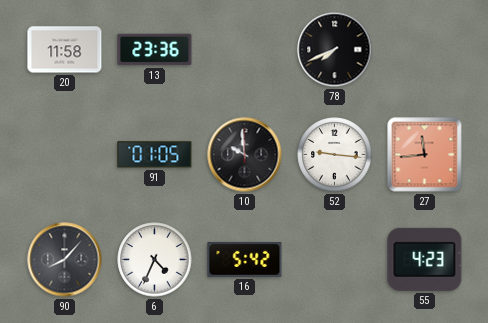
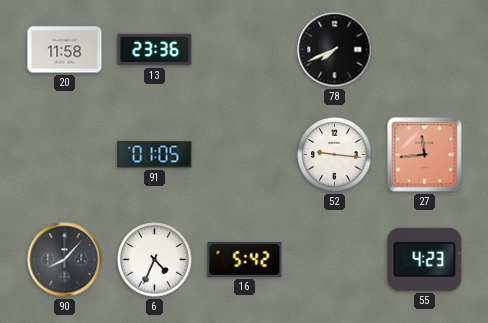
10: 9:59 -> none
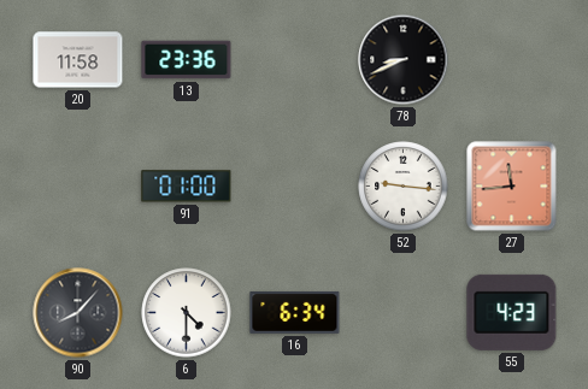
78: 7:41 -> 8:41
91: 01:05 -> 01:00
6: 4:34 -> 4:30
16: 5:42 -> 6:34
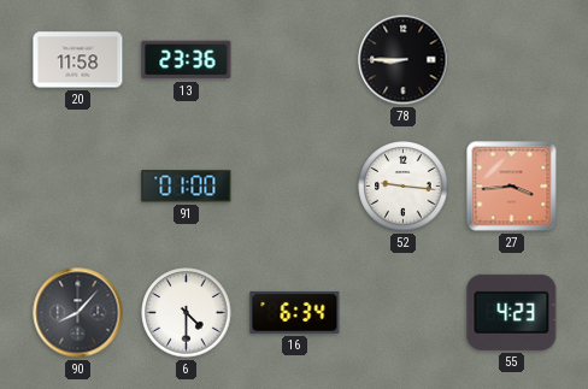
78: 8:41 -> 8:45
27: 11:44 -> 3:44
